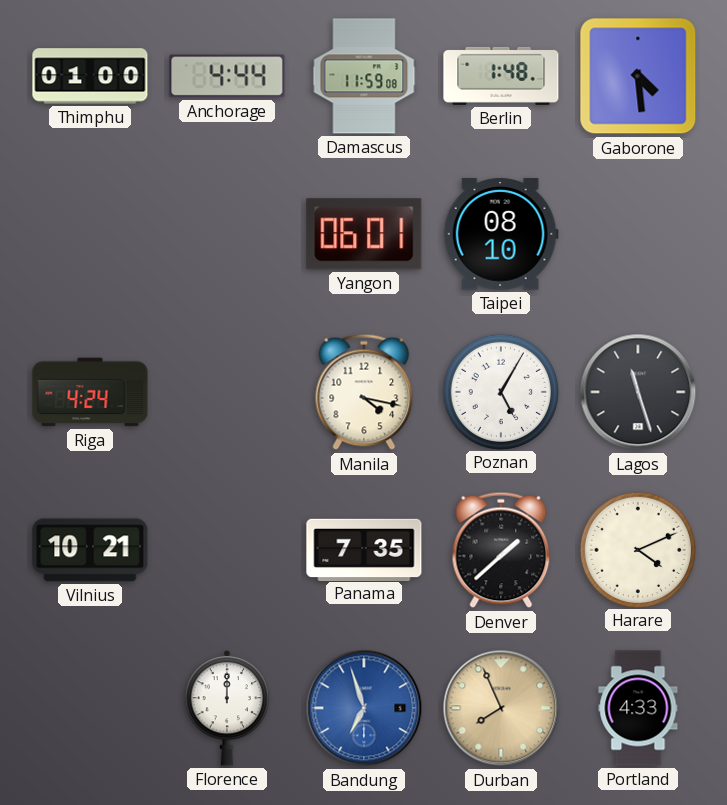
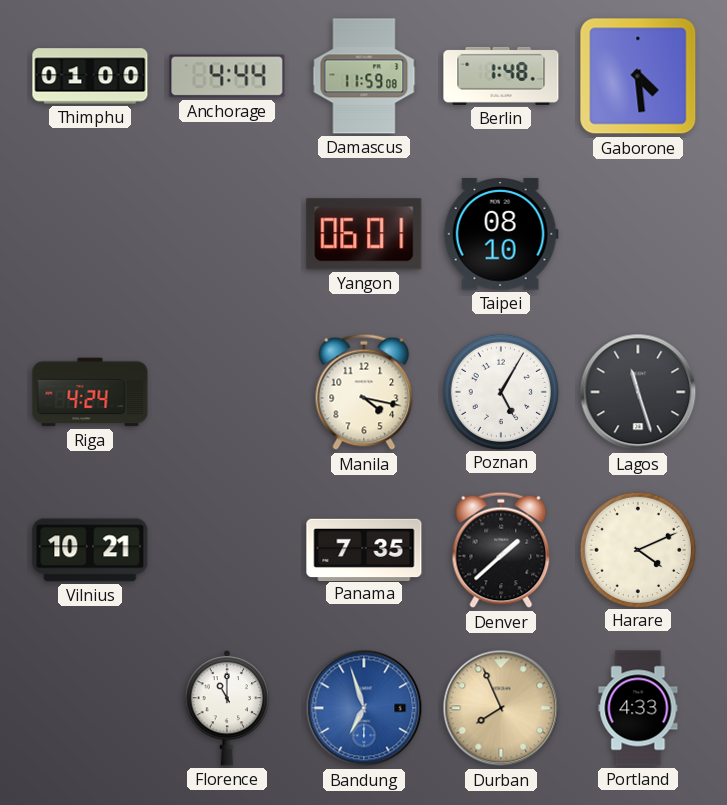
Florence: 12:00 -> 11:00
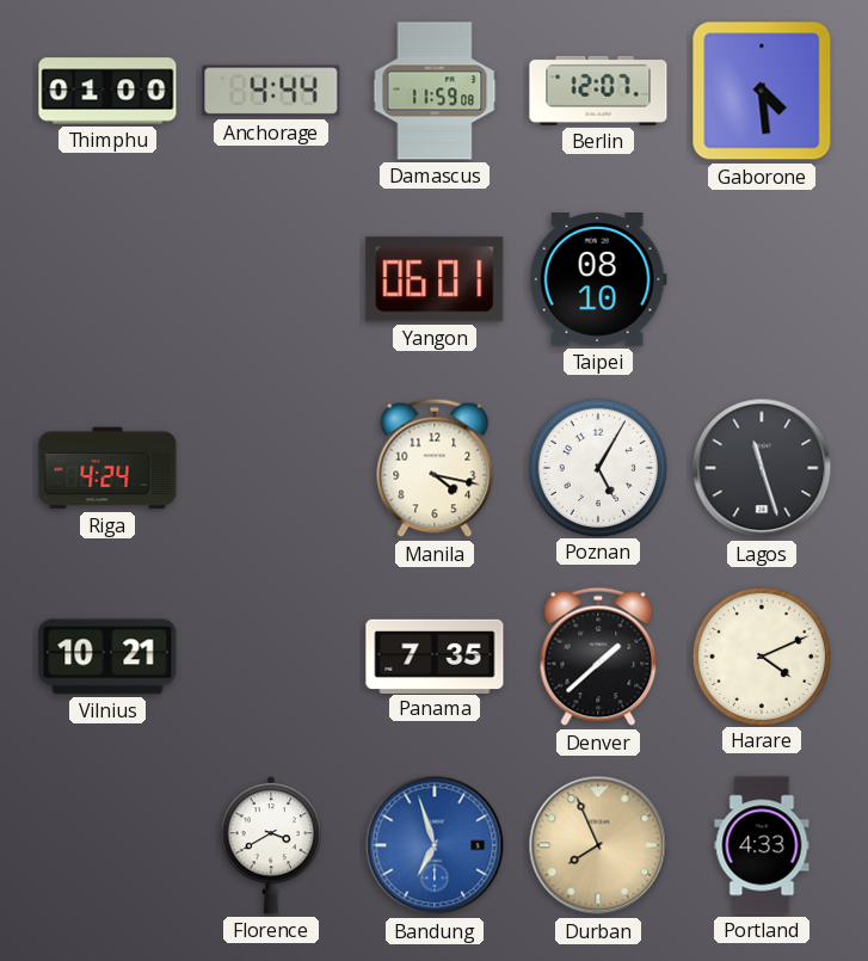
Berlin: 1:48 -> 12:07
Florence: 11:00 -> 3:40
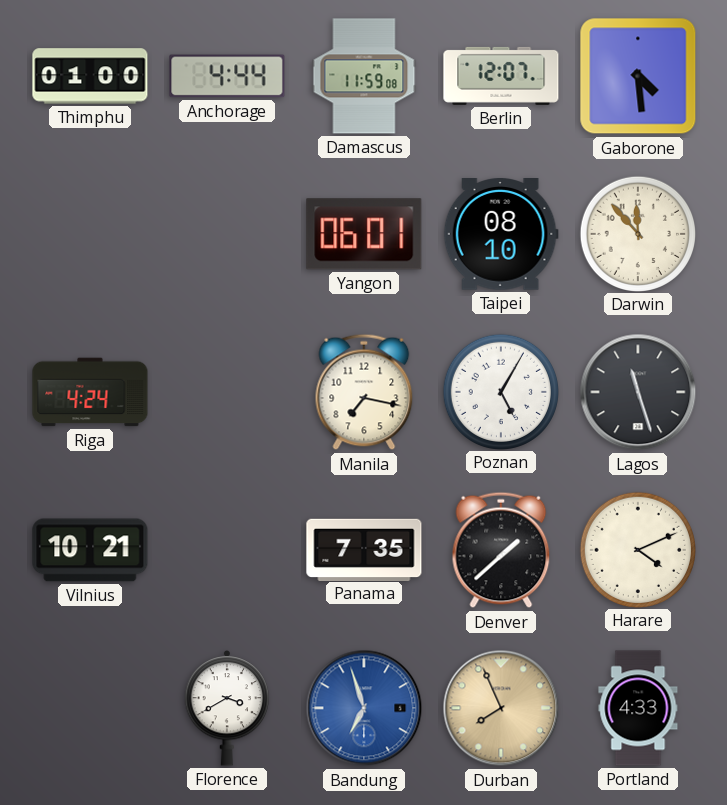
Darwin: none -> 11:53
Manila: 4:17 -> 7:17
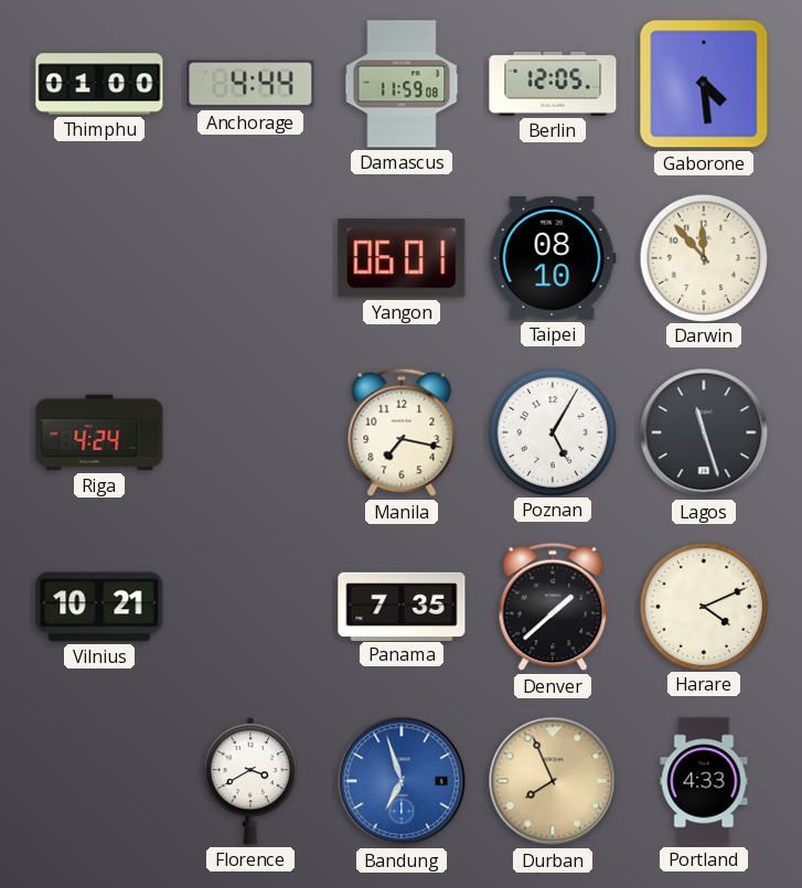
Berlin: 12:07 -> 12:05
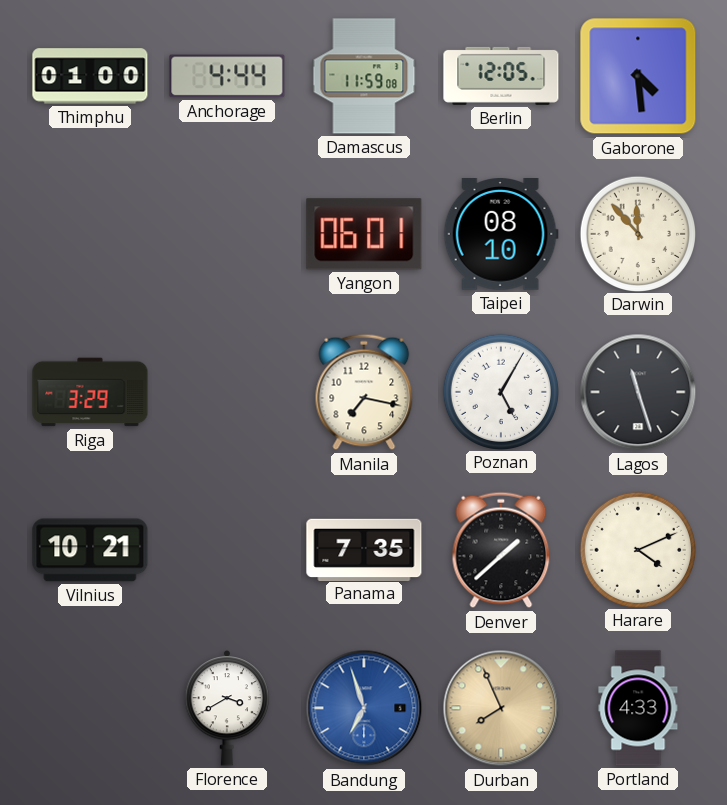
Riga: 4:24 -> 3:29
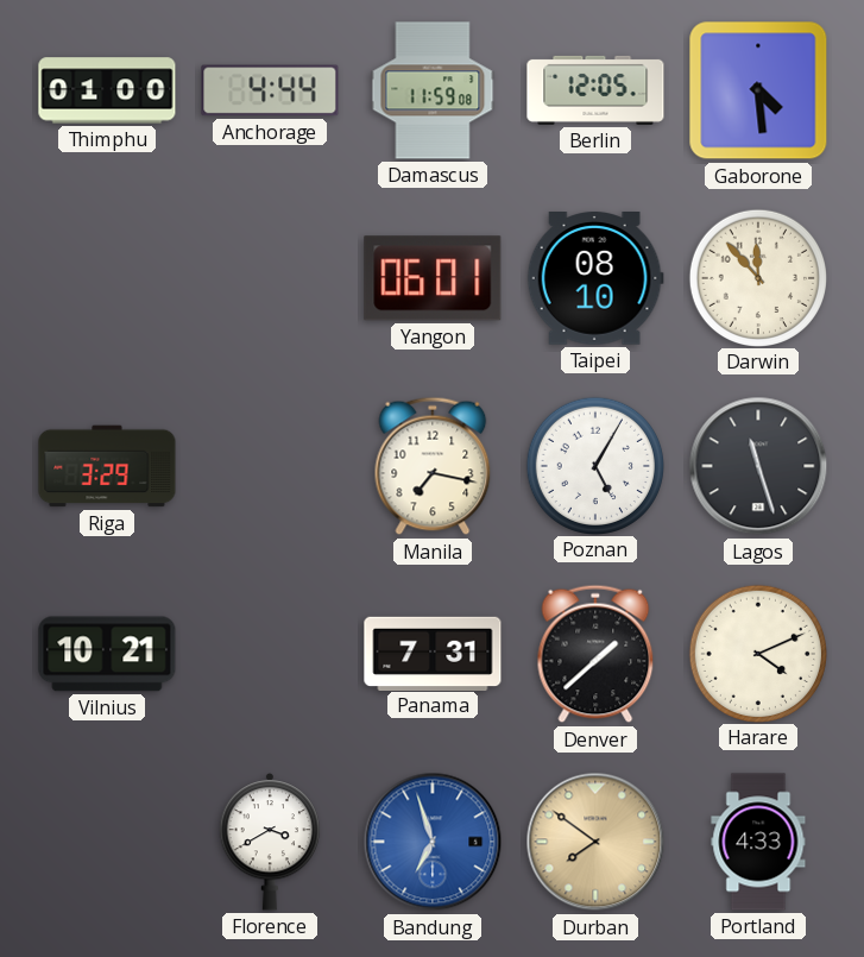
Panama: 7:35 -> 7:31
Durban: 7:56 -> 7:51
